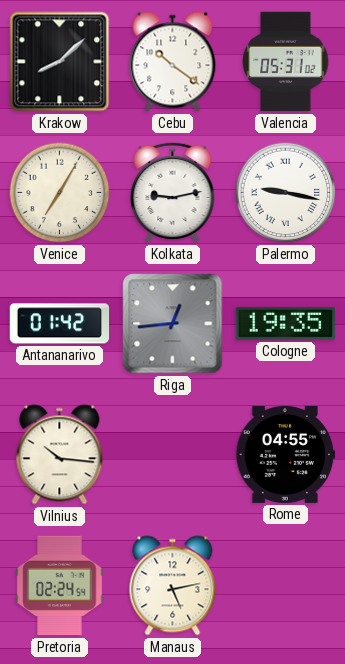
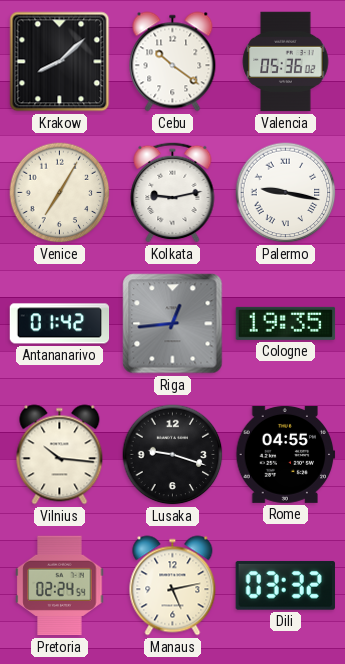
Valencia: 05:31 -> 05:36
Lusaka: none -> 9:18
Dili: none -> 03:32
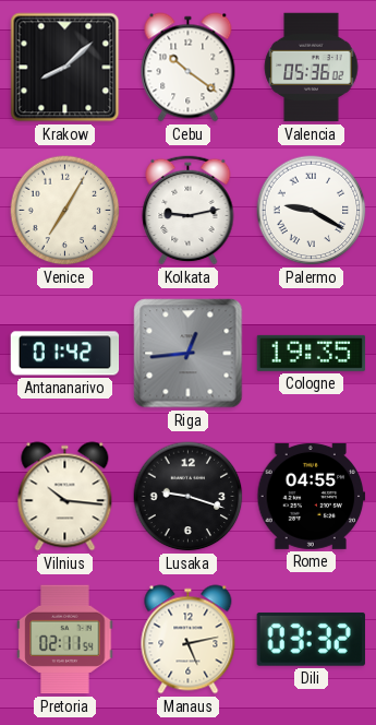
Palermo: 9:17 -> 9:20
Pretoria: 02:24 -> 02:11
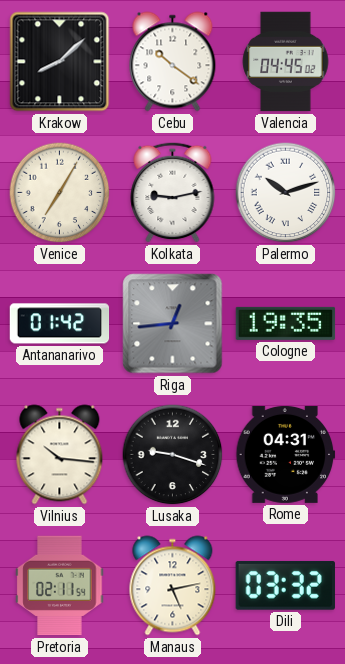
Valencia: 05:36 -> 04:45
Palermo: 9:20 -> 10:12
Rome: 04:55 -> 04:31
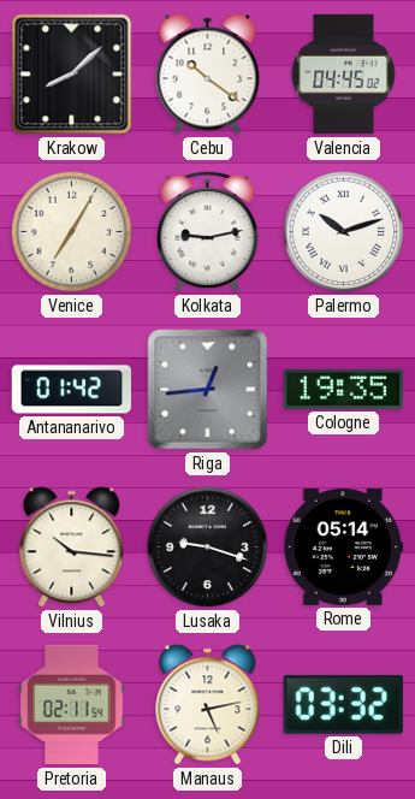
Rome: 04:31 -> 05:14
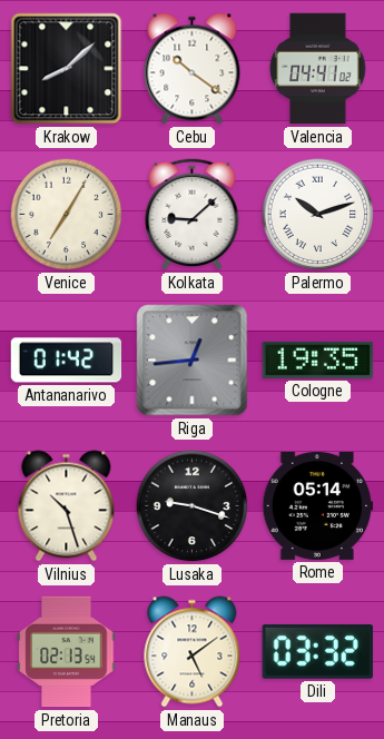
Valencia: 04:45 -> 04:41
Kolkata: 9:13 -> 9:08
Vilnius: 10:16 -> 10:27
Pretoria: 02:11 -> 02:13
Manaus: 5:13 -> 5:09
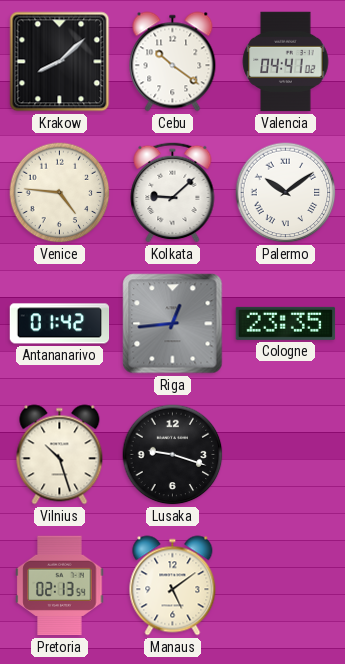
Venice: 7:05 -> 4:46
Palermo: 10:12 -> 10:09
Cologne: 19:35 -> 23:35
Rome: 05:14 -> none
Dili: 03:32 -> none
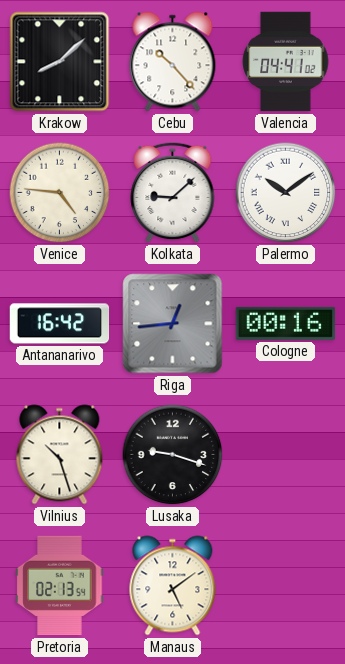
Cebu: 10:21 -> 10:23
Antananarivo: 01:42 -> 16:42
Cologne: 23:35 -> 00:16
